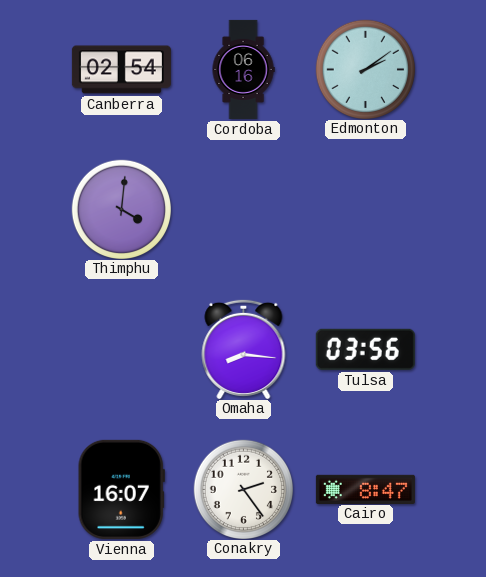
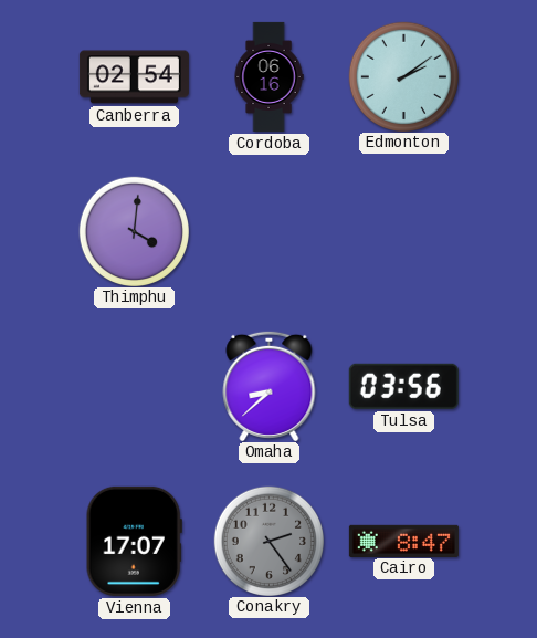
Omaha: 8:16 -> 8:38
Vienna: 16:07 -> 17:07
Conakry dial: white -> grey
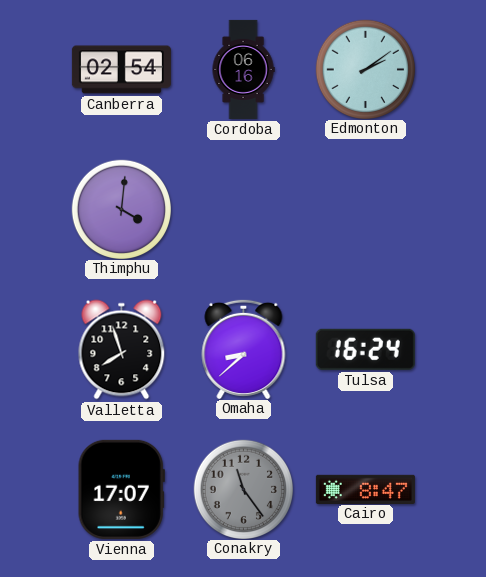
Valletta: none -> 7:57
Tulsa: 03:56 -> 16:24
Conakry: 2:24 -> 11:24
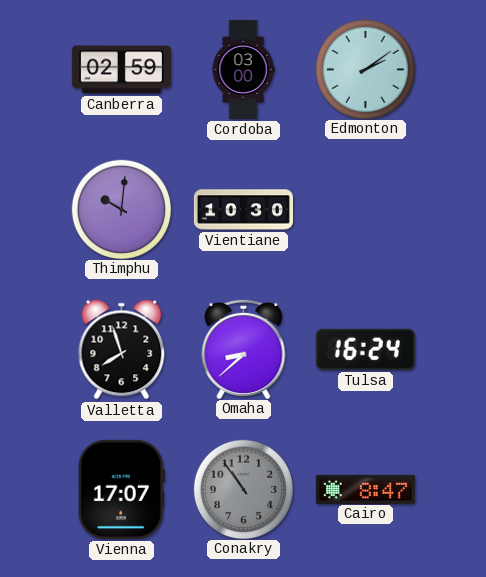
Canberra: 02:54 -> 02:59
Cordoba: 06:16 -> 03:00
Thimphu: 4:01 -> 10:01
Vientiane: none -> 10:30
Conakry: 11:24 -> 10:54
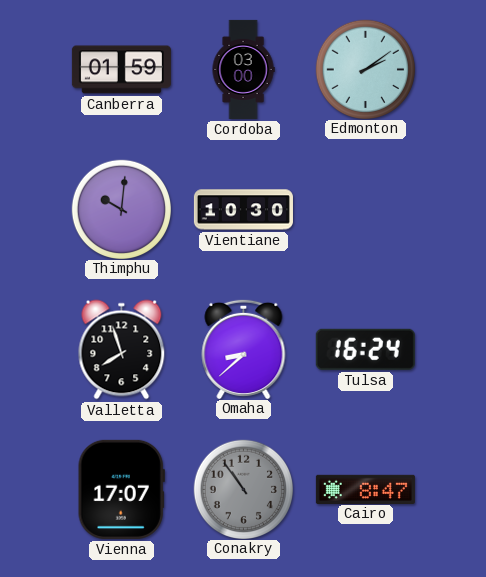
Canberra: 02:59 -> 01:59
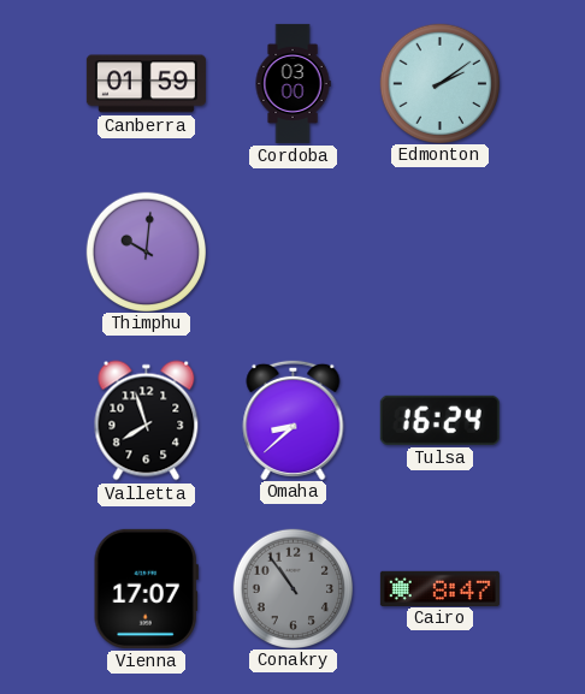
Vientiane: 10:30 -> none
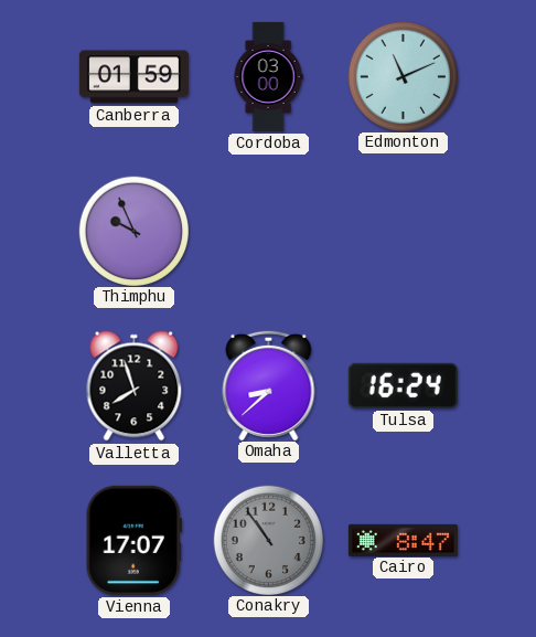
Edmonton: 2:09 -> 11:11
Thimphu: 10:01 -> 9:56
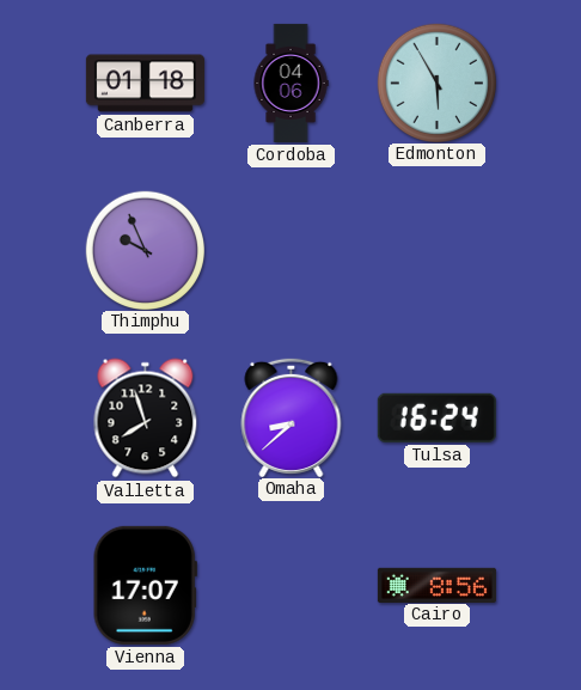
Canberra: 01:59 -> 01:18
Cordoba: 03:00 -> 04:06
Edmonton: 11:11 -> 5:55
Conakry: 10:54 -> none
Cairo: 8:47 -> 8:56
